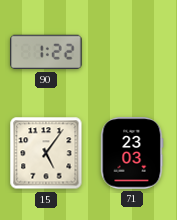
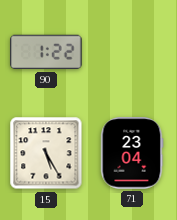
15: 5:06 -> 5:25
71: 23:03 -> 23:04
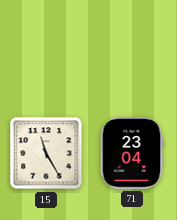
90: 1:22 -> none
15: 5:25 -> 11:25
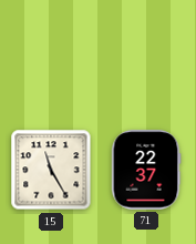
71: 23:04 -> 22:37
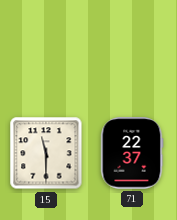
15: 11:25 -> 11:30
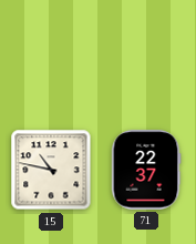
15: 11:30 -> 10:47
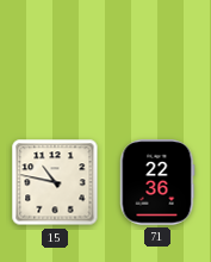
71: 22:37 -> 22:36
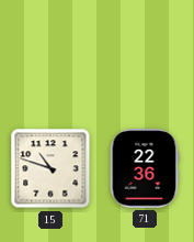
15: 10:47 -> 10:48
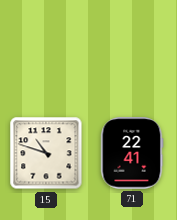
71: 22:36 -> 22:41
